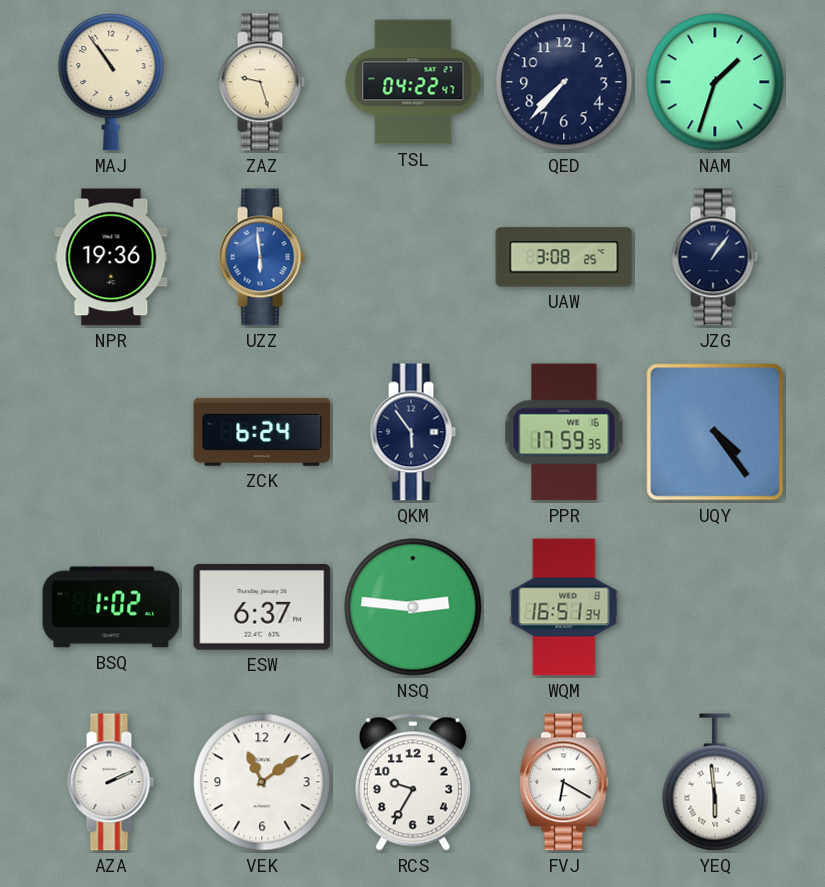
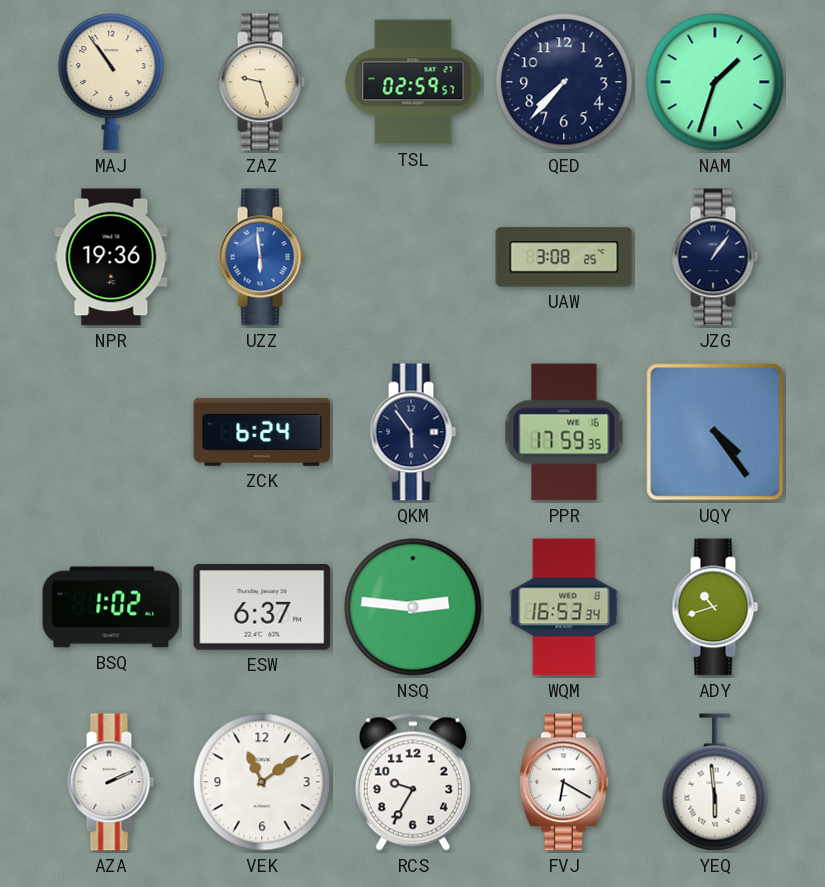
TSL: 04:22 -> 02:59
WQM: 16:51 -> 16:53
ADY: none -> 10:42
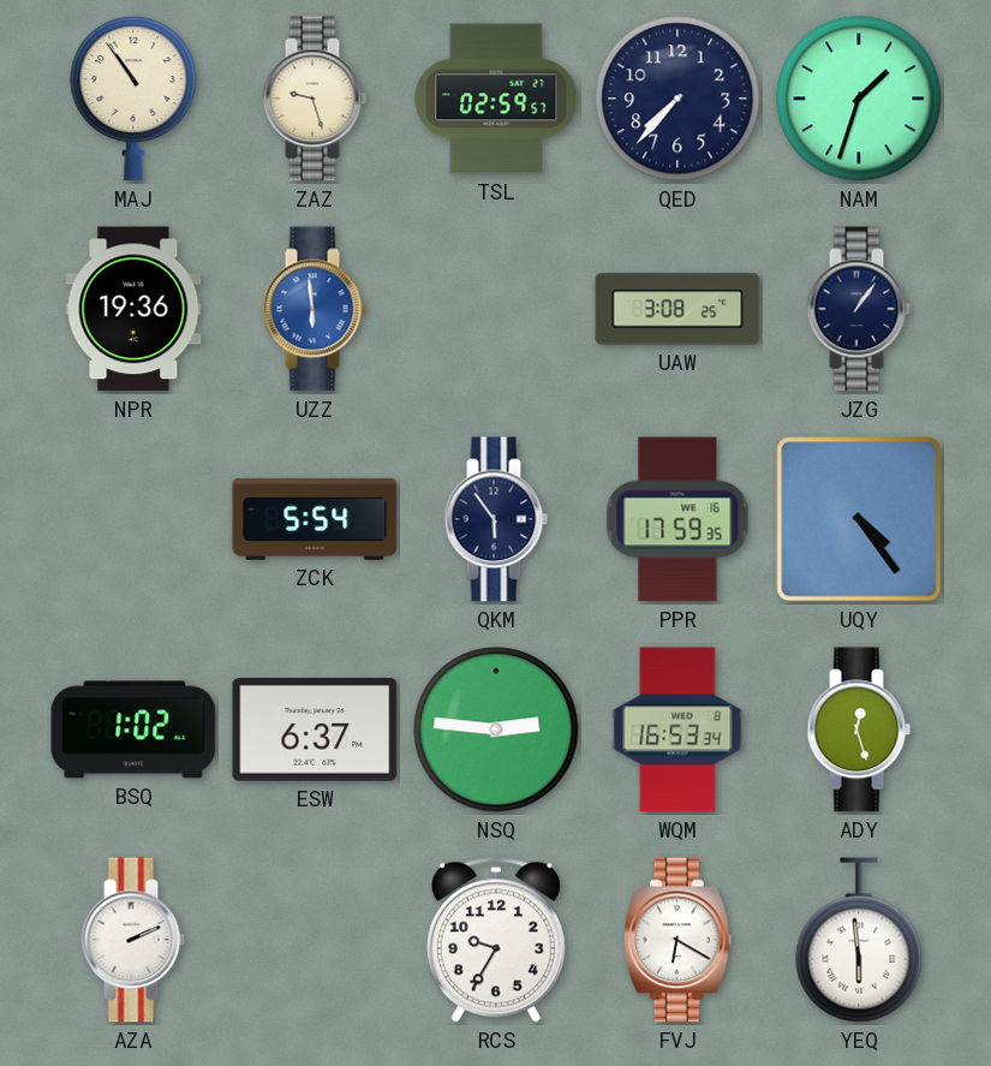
ZCK: 6:24 -> 5:54
ADY: 10:42 -> 12:27
VEK: 11:09 -> none
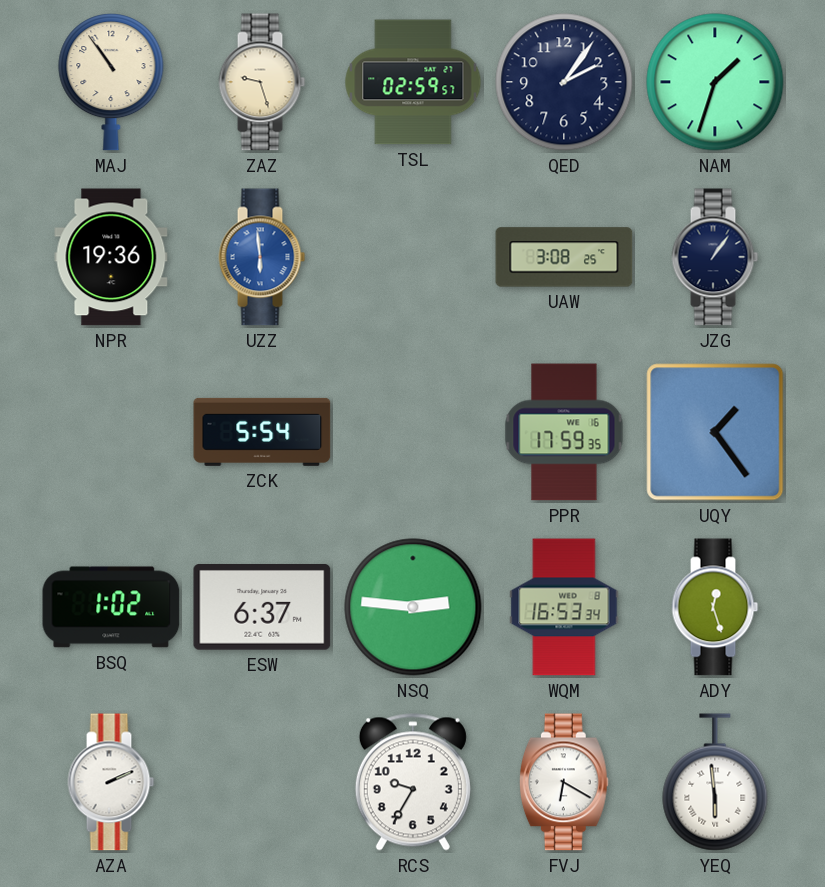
QED: 7:37 -> 2:06
QKM: 5:54 -> none
UQY: 4:24 -> 1:24
